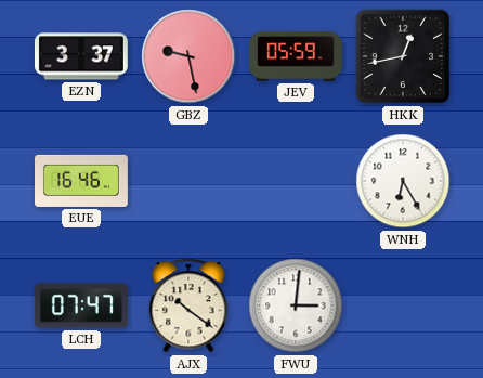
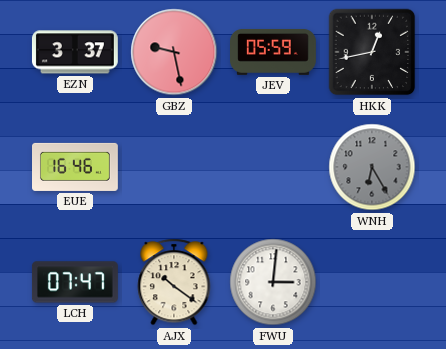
WNH dial: white -> grey
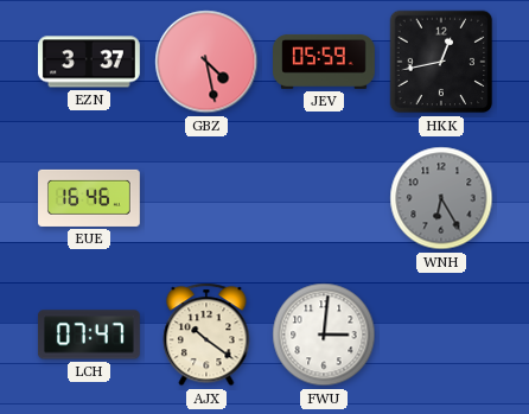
GBZ: 9:28 -> 4:28
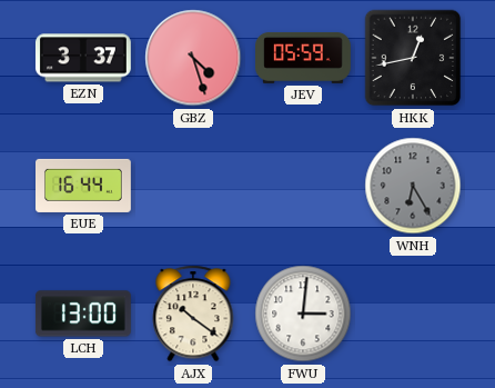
GBZ: 4:28 -> 4:27
EUE: 16:46 -> 16:44
LCH: 07:47 -> 13:00
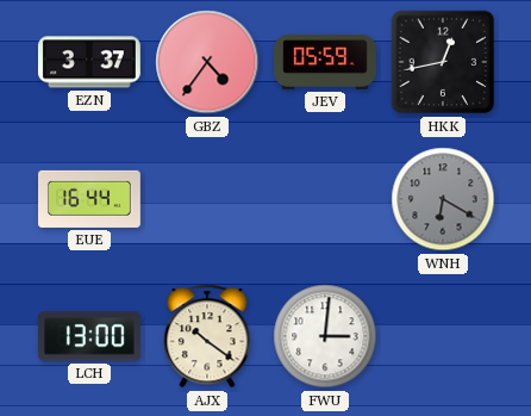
GBZ: 4:27 -> 4:36
WNH: 6:25 -> 6:20
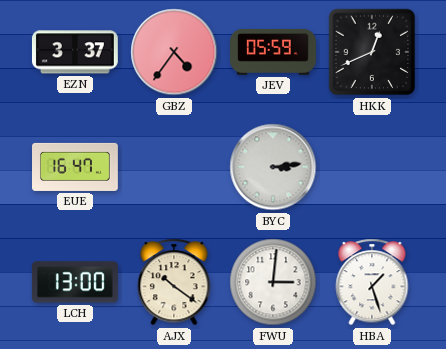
HKK: 12:43 -> 12:41
EUE: 16:44 -> 16:47
BYC: none -> 3:14
WNH: 6:20 -> none
HBA: none -> 1:27
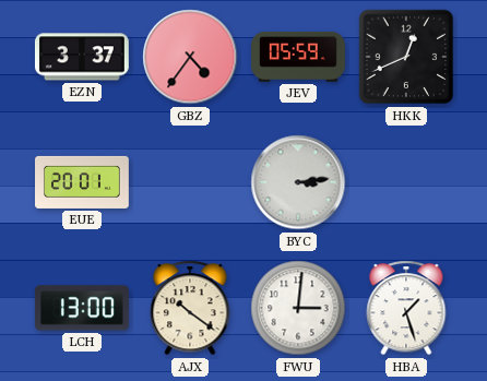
EUE: 16:47 -> 20:01
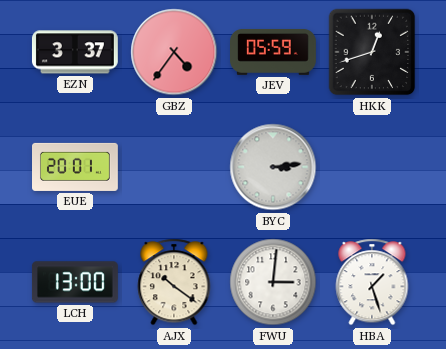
HKK: 12:41 -> 12:42
